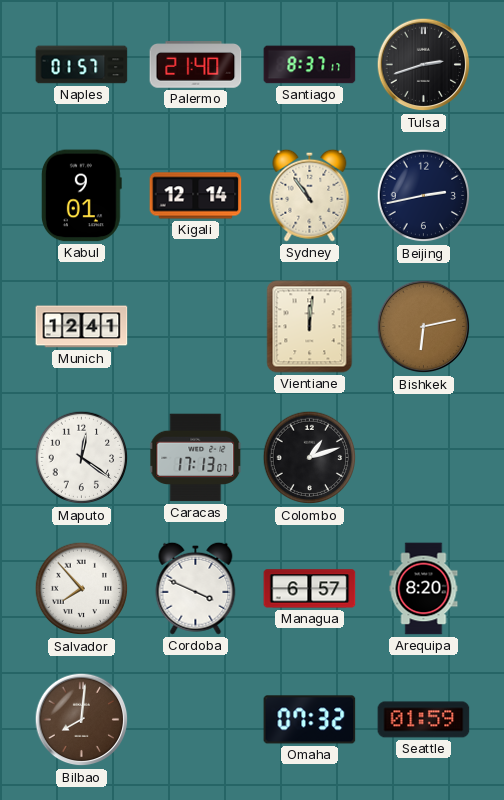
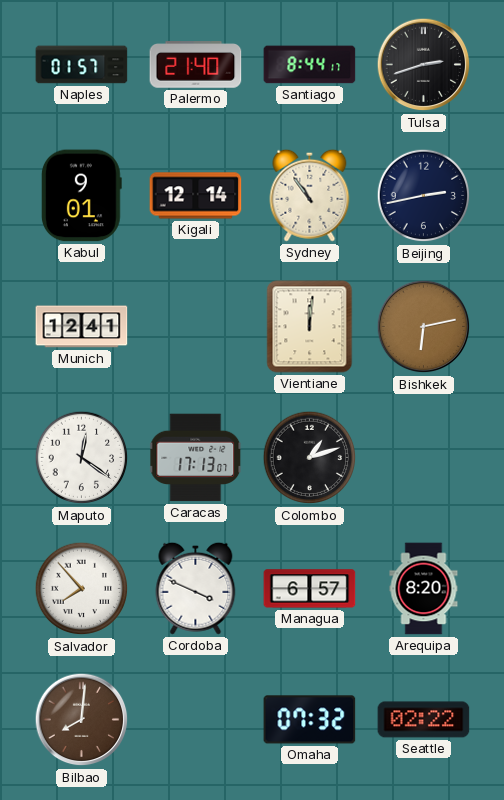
Santiago: 8:37 -> 8:44
Seattle: 01:59 -> 02:22
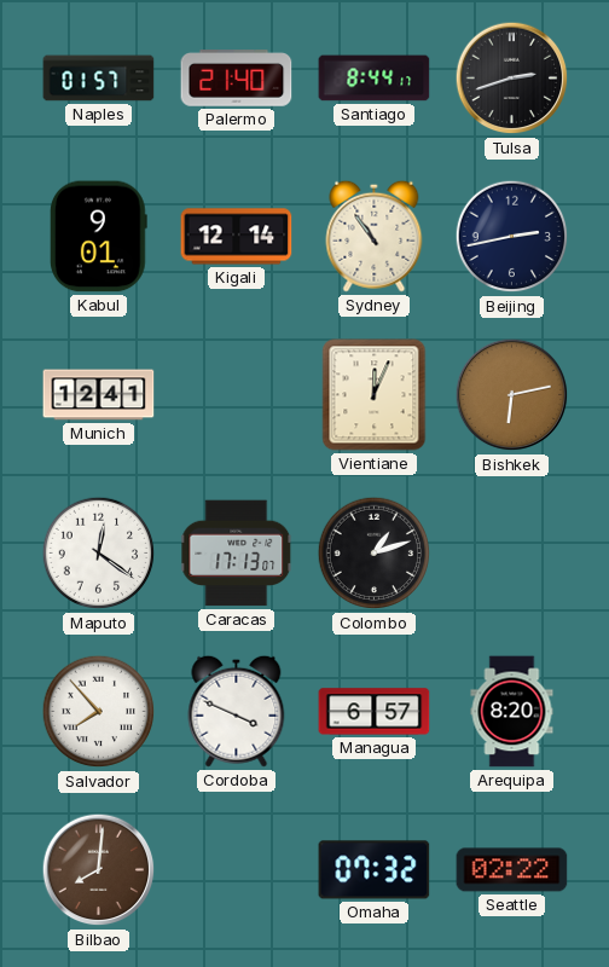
Vientiane: 12:01 -> 12:04
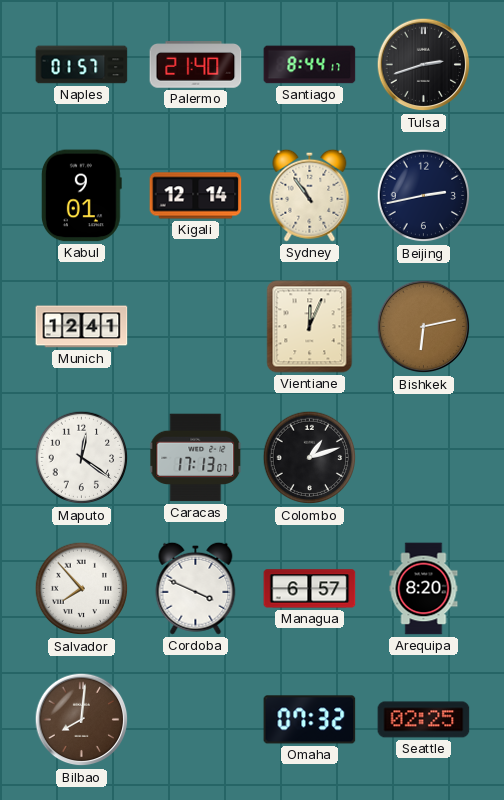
Seattle: 02:22 -> 02:25
